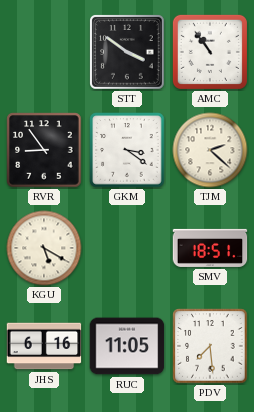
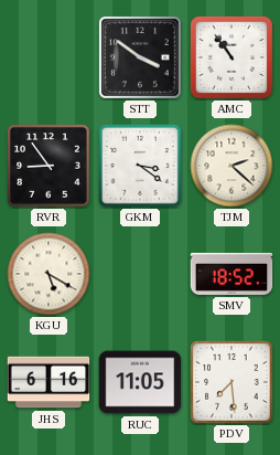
SMV: 18:51 -> 18:52
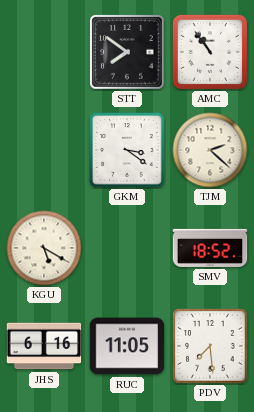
STT: 3:51 -> 7:51
RVR: 8:54 -> none
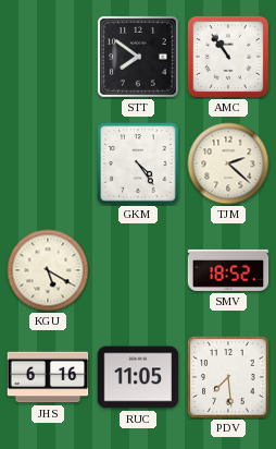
GKM: 3:21 -> 4:24
